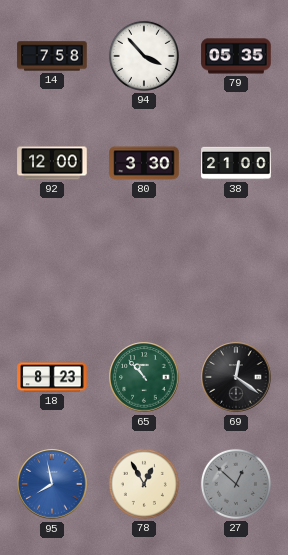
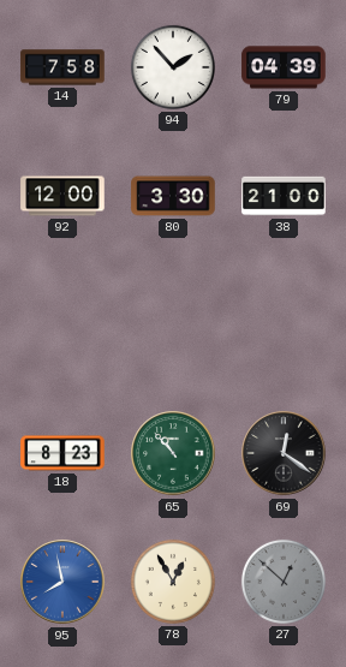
94: 3:53 -> 1:53
79: 05:35 -> 04:39
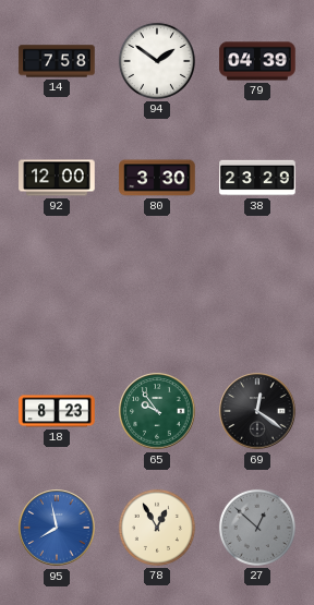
94: 1:53 -> 1:51
38: 21:00 -> 23:29
65: 10:53 -> 9:54
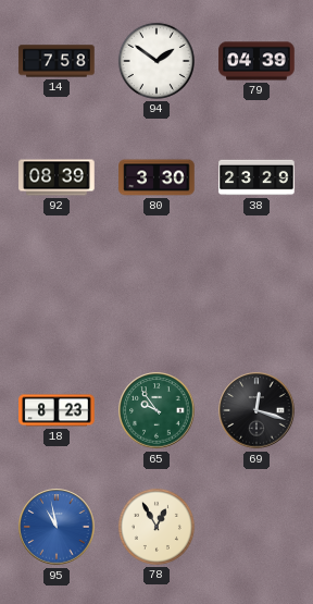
92: 12:00 -> 08:39
69: 12:21 -> 12:18
95: 7:58 -> 10:58
27: 12:52 -> none
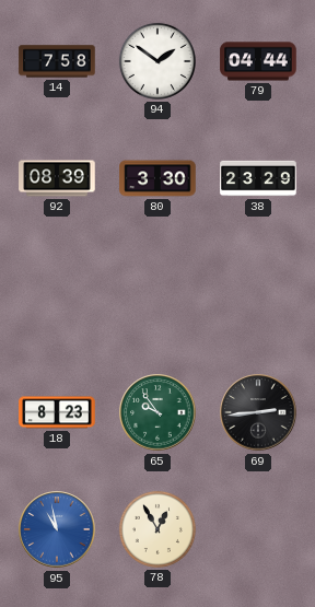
79: 04:39 -> 04:44
69: 12:18 -> 2:44
